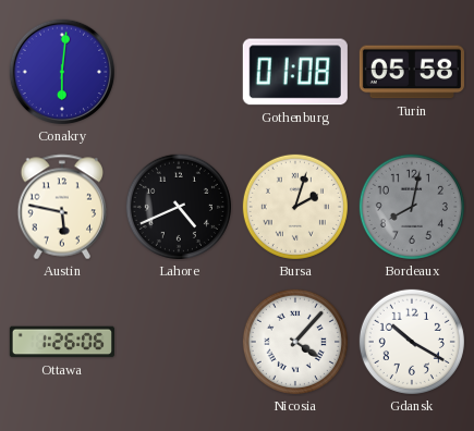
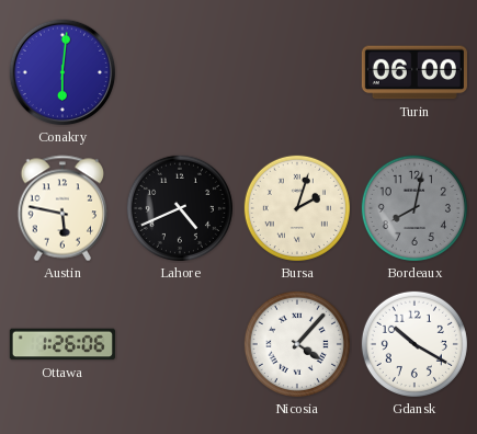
Gothenburg: 01:08 -> none
Turin: 05:58 -> 06:00
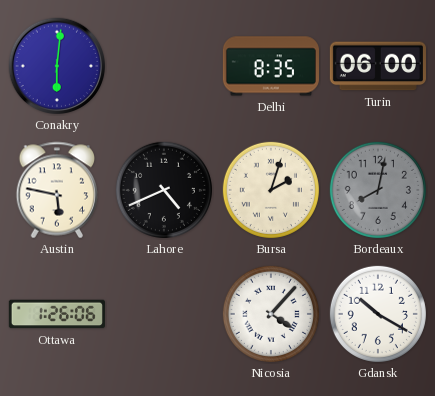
Delhi: none -> 8:35
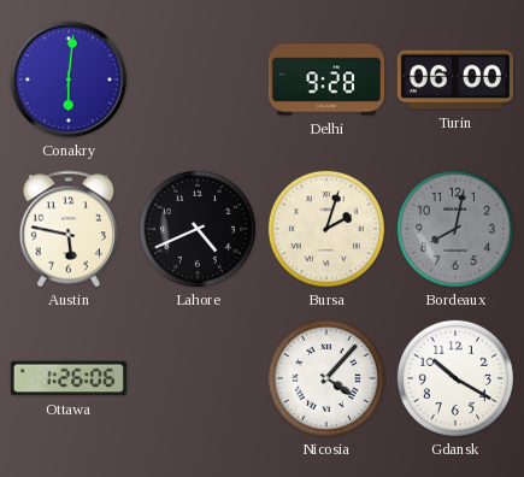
Delhi: 8:35 -> 9:28
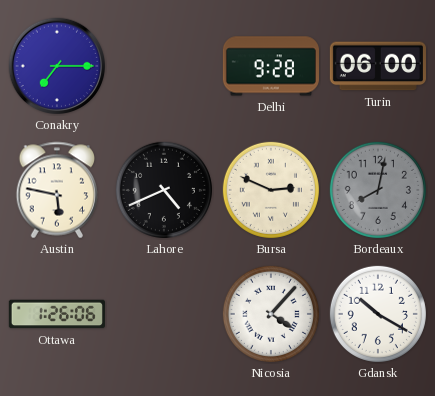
Conakry: 6:01 -> 7:15
Bursa: 2:03 -> 2:49
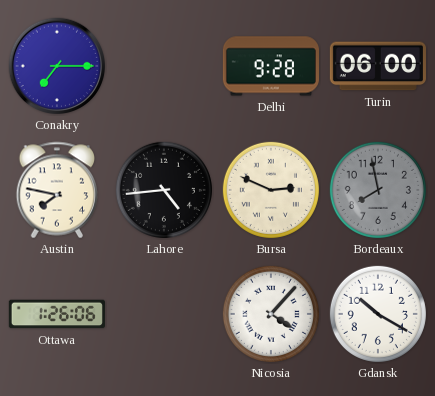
Austin: 5:47 -> 7:47
Lahore: 4:41 -> 4:44
Bordeaux: 8:02 -> 7:58
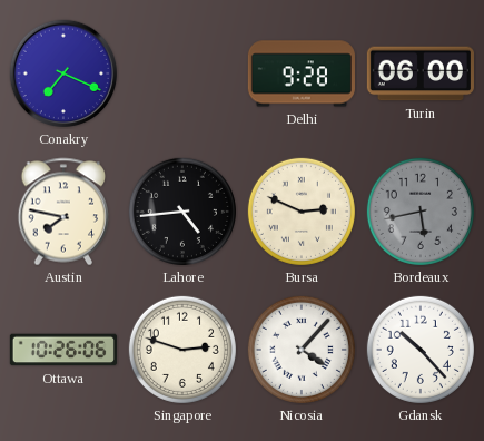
Conakry: 7:15 -> 7:19
Bordeaux: 7:58 -> 5:43
Ottawa: 1:26 -> 10:26
Singapore: none -> 2:48
Gdansk: 10:20 -> 10:23
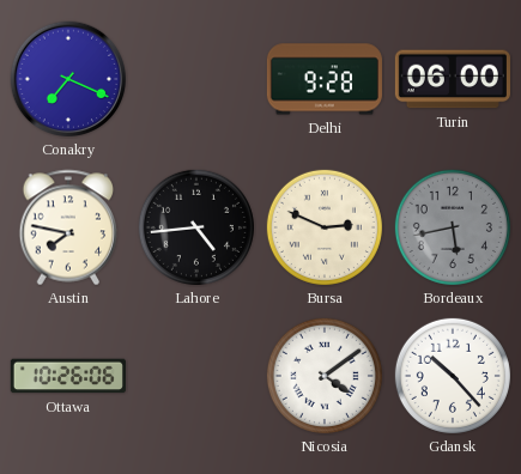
Singapore: 2:48 -> none
Nicosia: 4:07 -> 4:09
